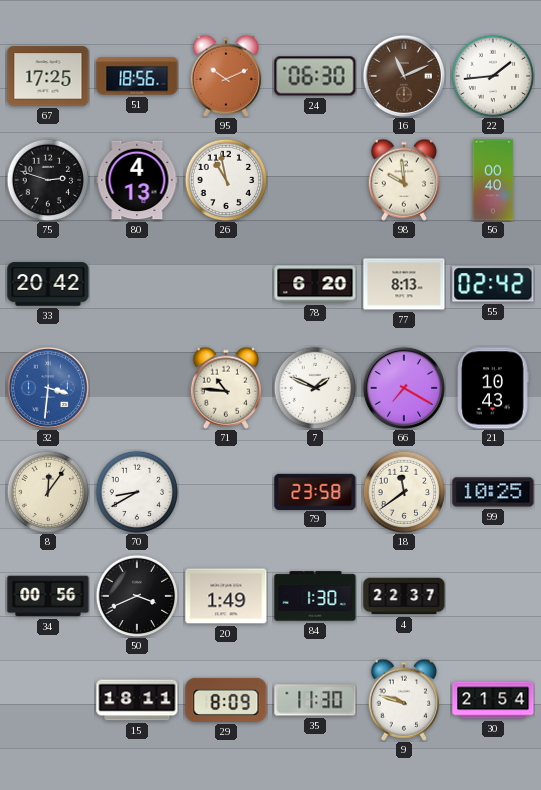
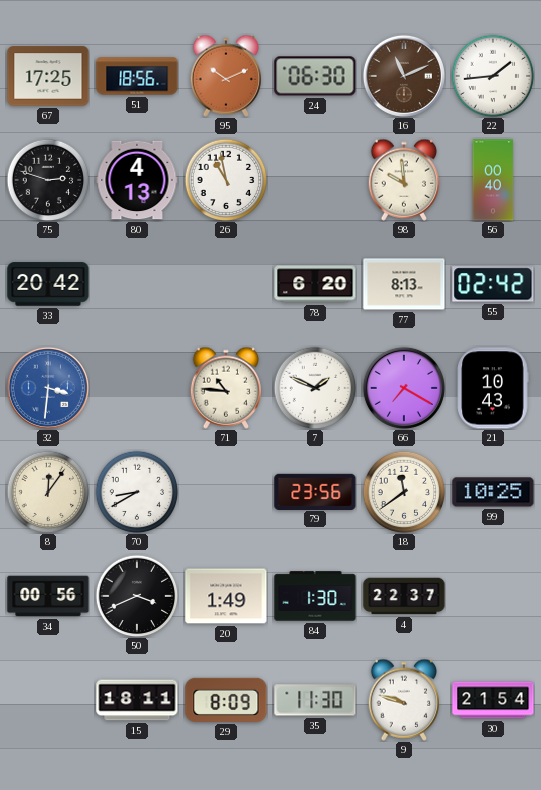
79: 23:58 -> 23:56
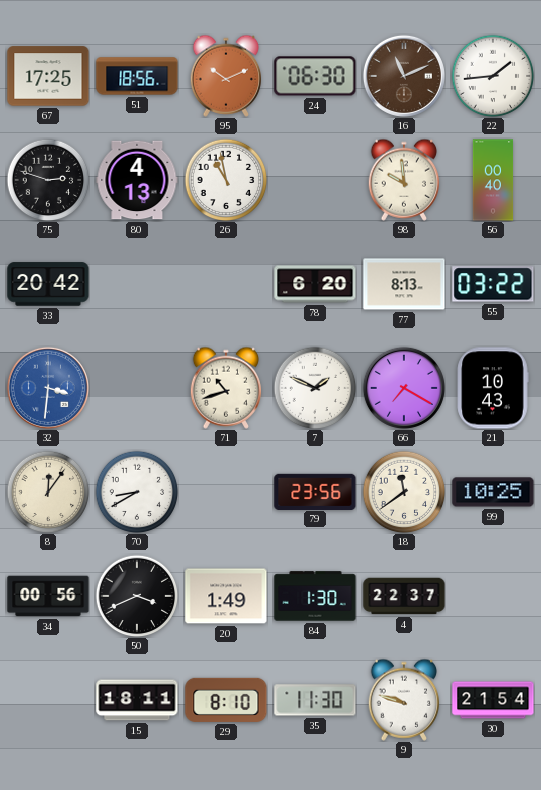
55: 02:42 -> 03:22
71: 10:46 -> 10:42
29: 8:09 -> 8:10
